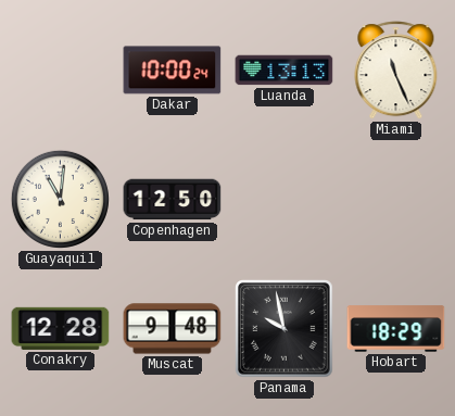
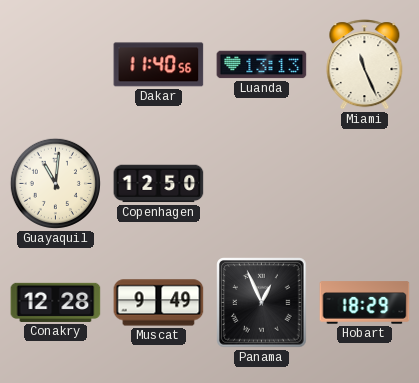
Dakar: 10:00 -> 11:40
Muscat: 9:48 -> 9:49
Panama: 9:58 -> 12:56
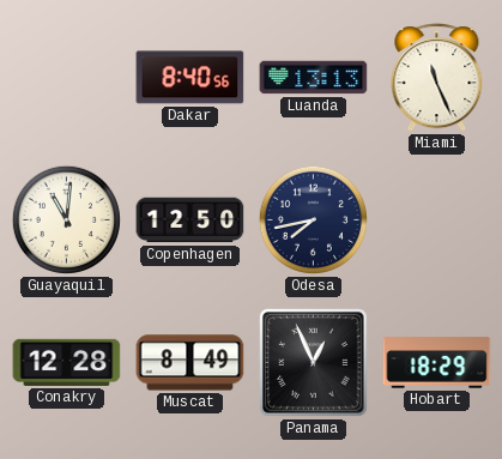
Dakar: 11:40 -> 8:40
Odesa: none -> 7:43
Muscat: 9:49 -> 8:49
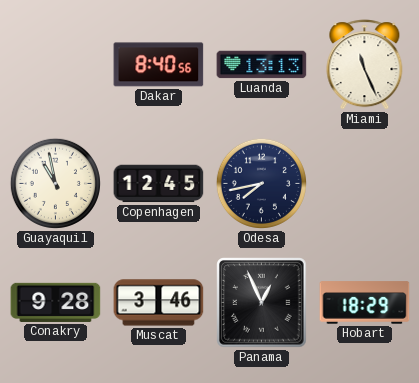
Guayaquil: 11:01 -> 10:58
Copenhagen: 12:50 -> 12:45
Conakry: 12:28 -> 9:28
Muscat: 8:49 -> 3:46
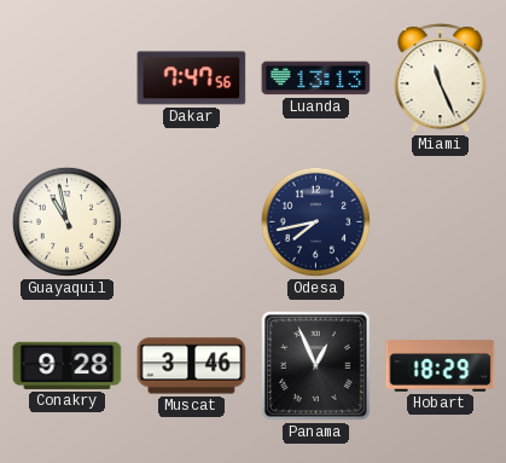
Dakar: 8:40 -> 7:47
Copenhagen: 12:45 -> none
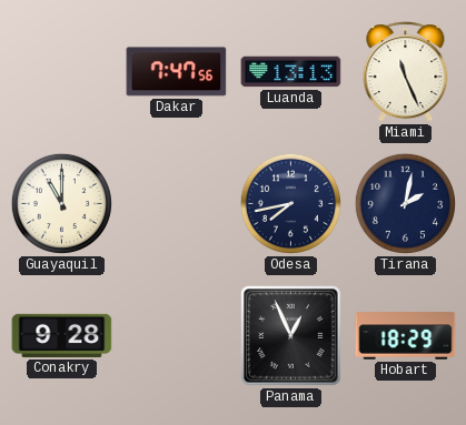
Guayaquil: 10:58 -> 11:00
Tirana: none -> 2:02
Muscat: 3:46 -> none
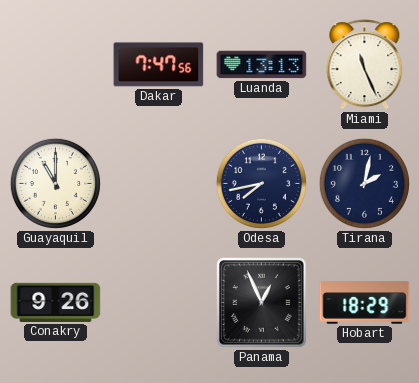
Conakry: 9:28 -> 9:26
